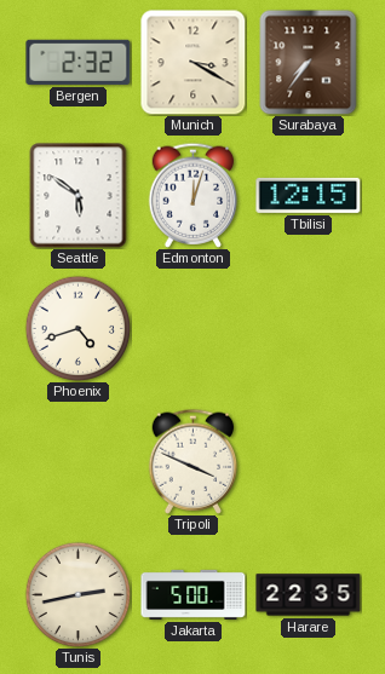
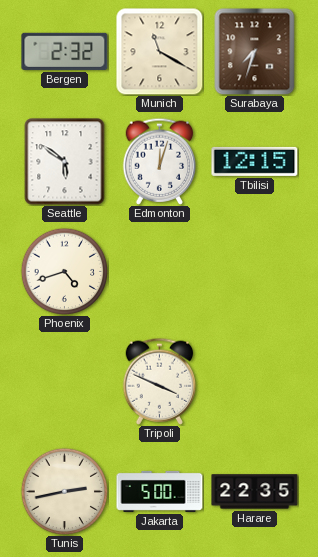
Munich: 3:20 -> 11:20
Surabaya: 7:36 -> 7:33
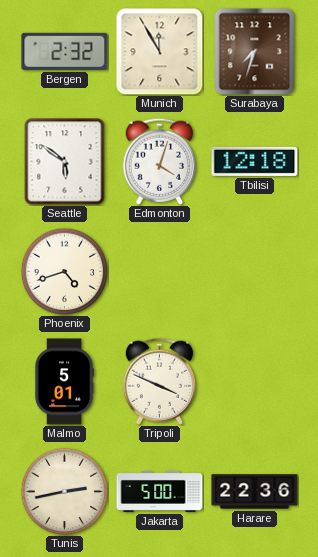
Munich: 11:20 -> 11:55
Edmonton: 12:03 -> 4:03
Tbilisi: 12:15 -> 12:18
Malmo: none -> 5:01
Harare: 22:35 -> 22:36
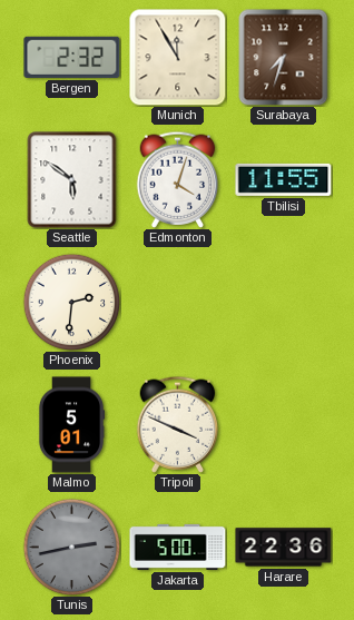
Tbilisi: 12:18 -> 11:55
Phoenix: 4:42 -> 2:31
Tunis dial: cream -> grey
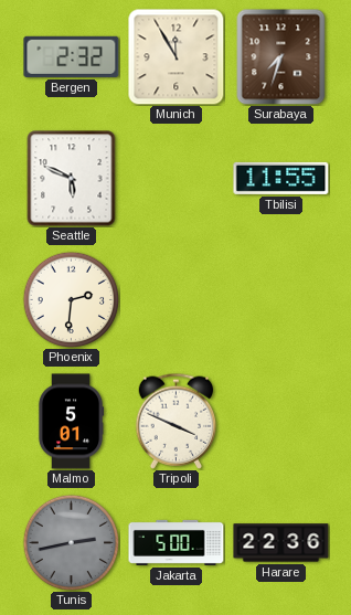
Seattle: 5:51 -> 5:49
Edmonton: 4:03 -> none
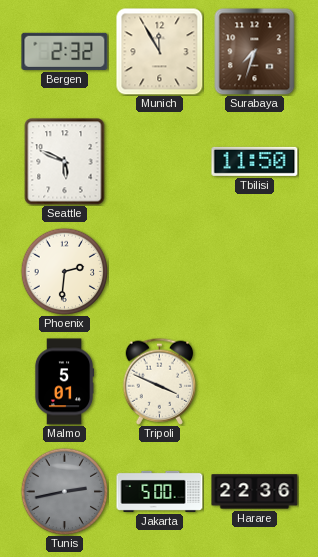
Tbilisi: 11:55 -> 11:50
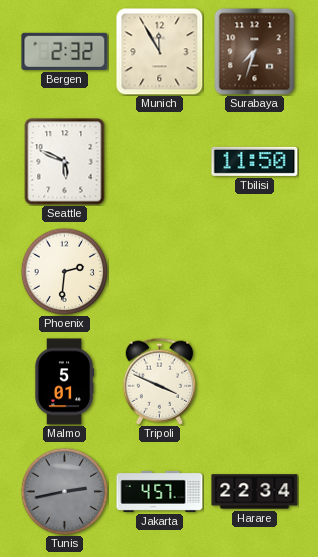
Jakarta: 5:00 -> 4:57
Harare: 22:36 -> 22:34
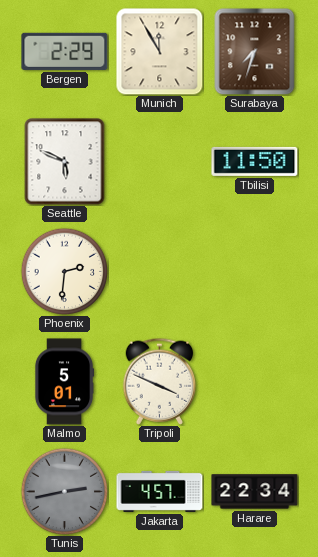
Bergen: 2:32 -> 2:29
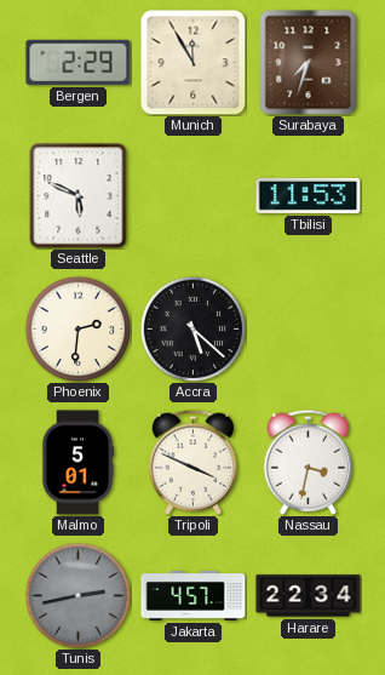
Tbilisi: 11:50 -> 11:53
Accra: none -> 5:22
Nassau: none -> 3:32
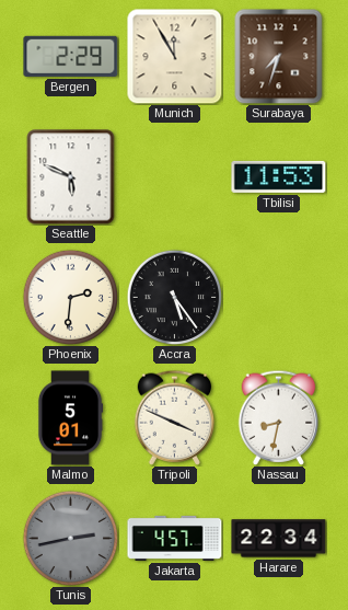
Accra: 5:22 -> 5:24
Nassau: 3:32 -> 8:32
